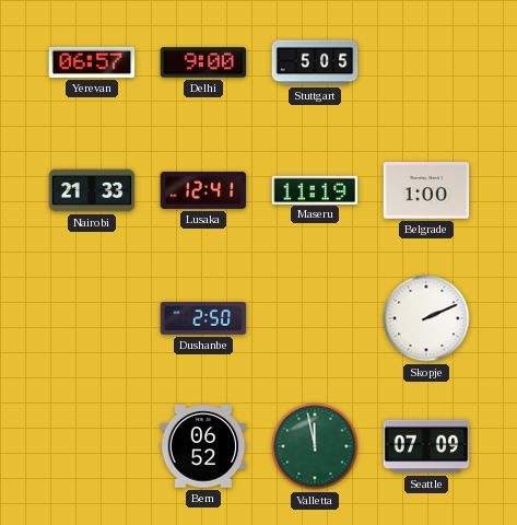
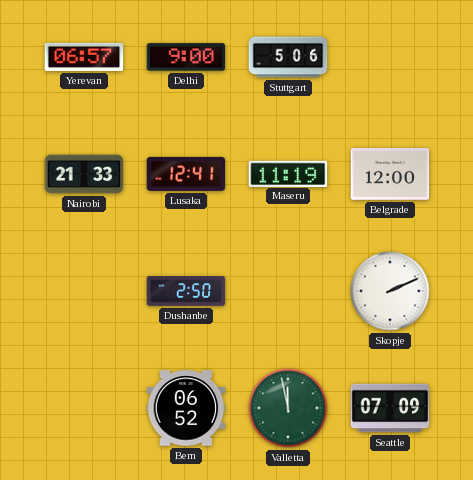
Stuttgart: 5:05 -> 5:06
Belgrade: 1:00 -> 12:00
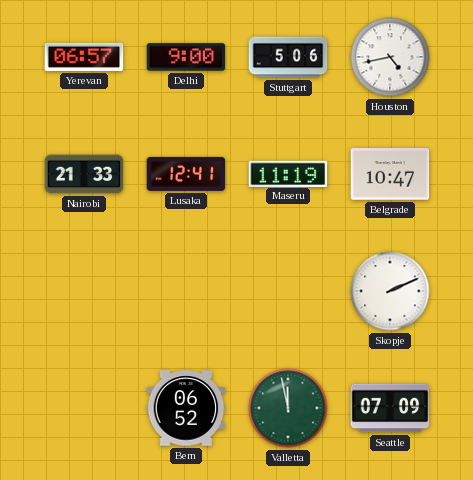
Houston: none -> 4:43
Belgrade: 12:00 -> 10:47
Dushanbe: 2:50 -> none
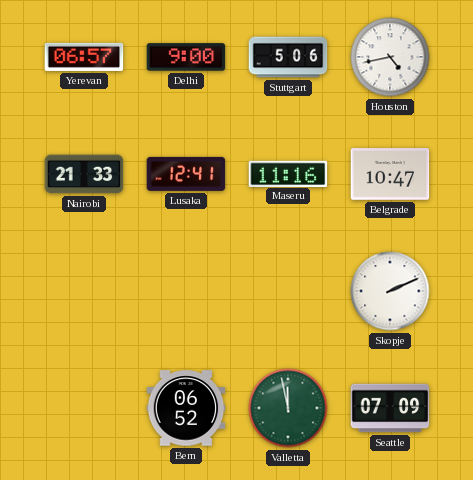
Maseru: 11:19 -> 11:16
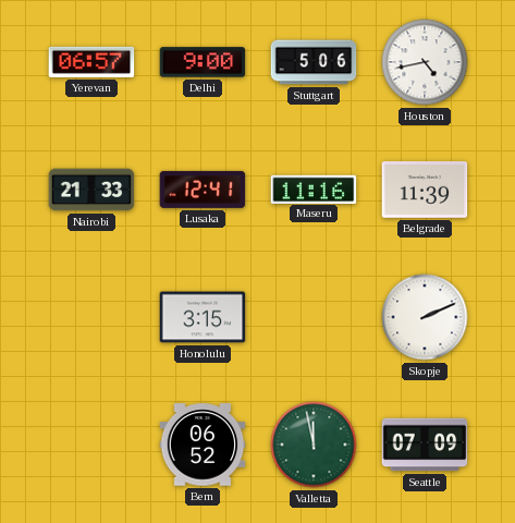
Belgrade: 10:47 -> 11:39
Honolulu: none -> 3:15
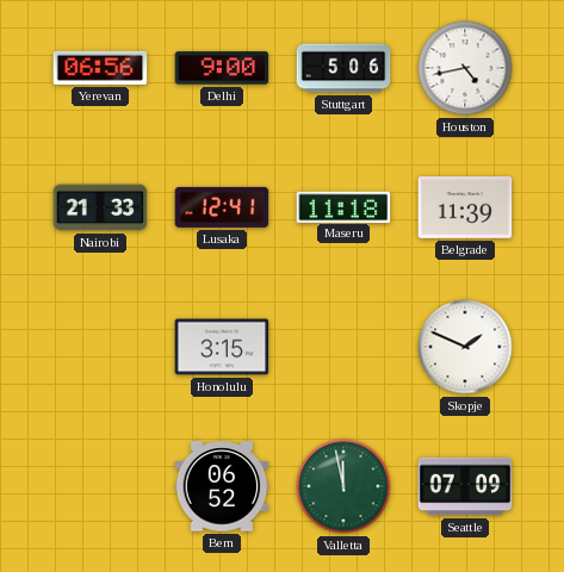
Yerevan: 06:57 -> 06:56
Maseru: 11:16 -> 11:18
Skopje: 2:11 -> 1:49
